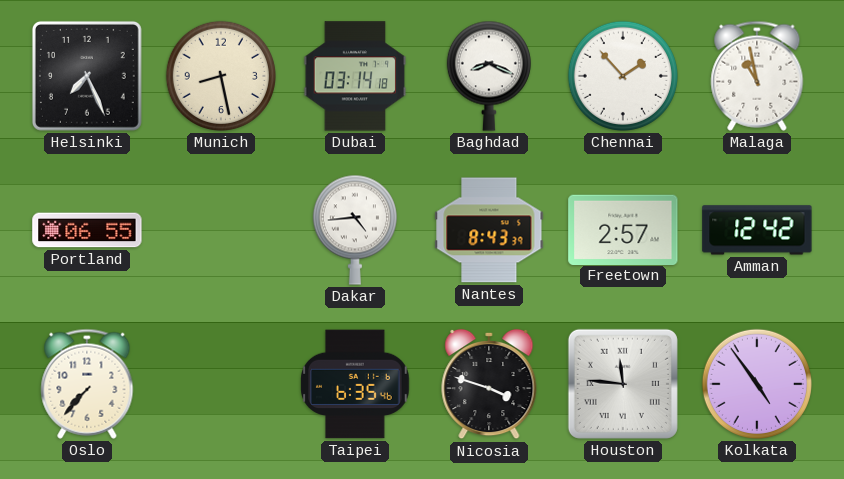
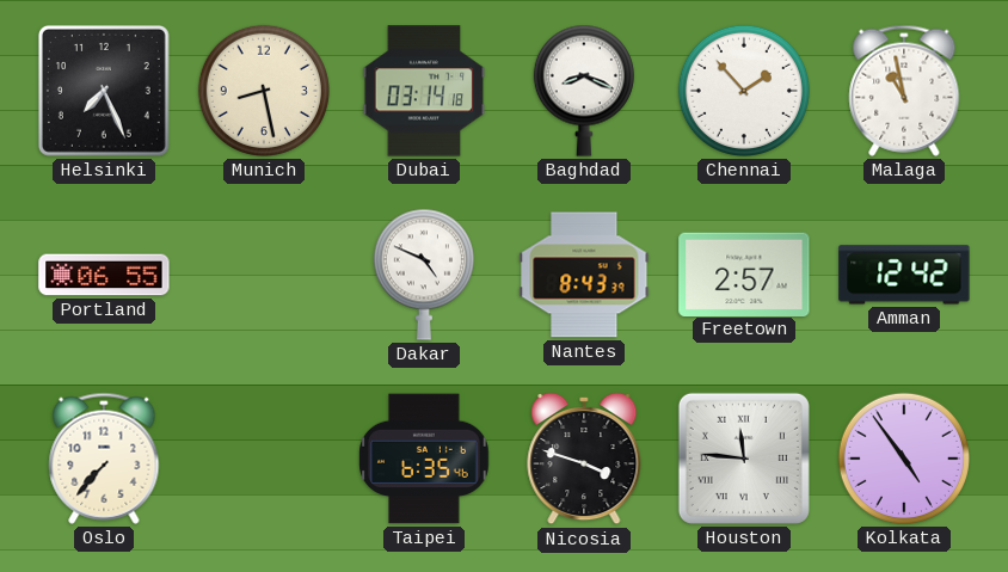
Dakar: 4:44 -> 4:49
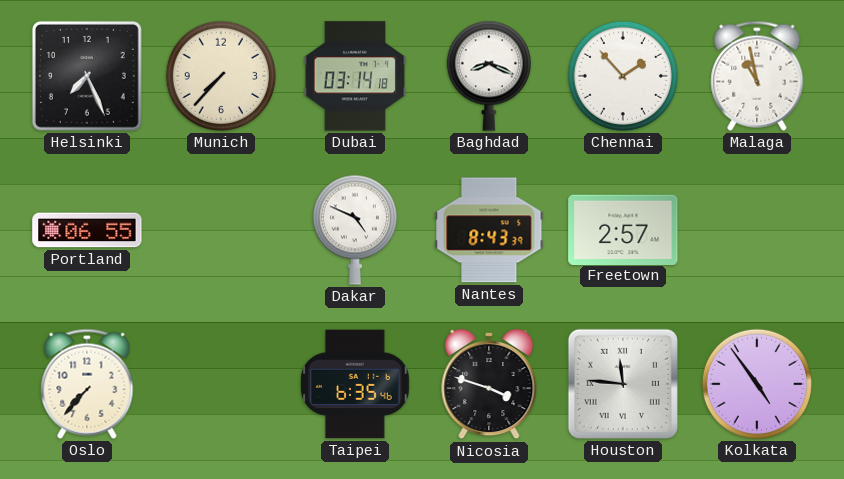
Munich: 8:28 -> 7:37
Amman: 12:42 -> none
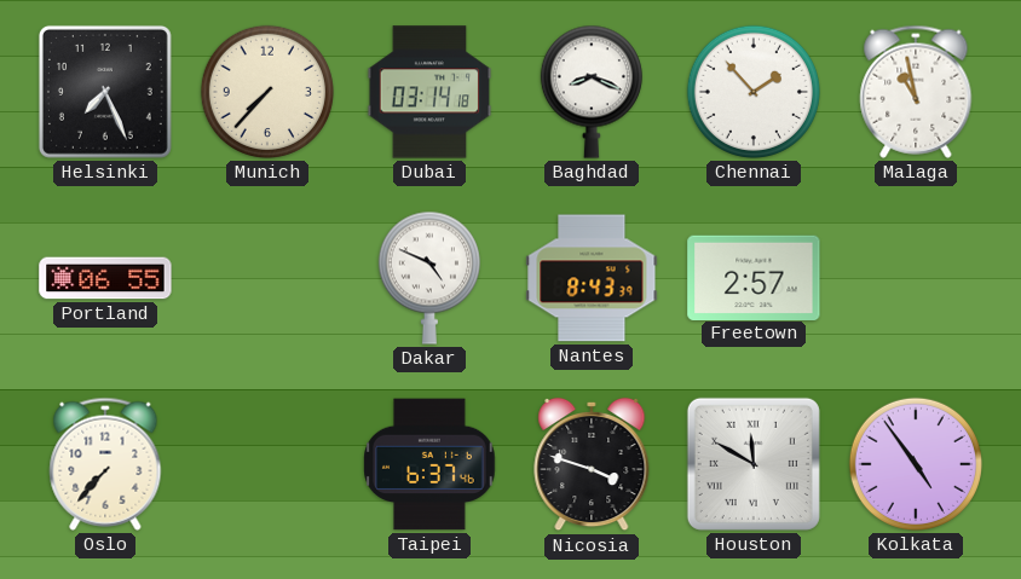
Taipei: 6:35 -> 6:37
Houston: 11:46 -> 11:50
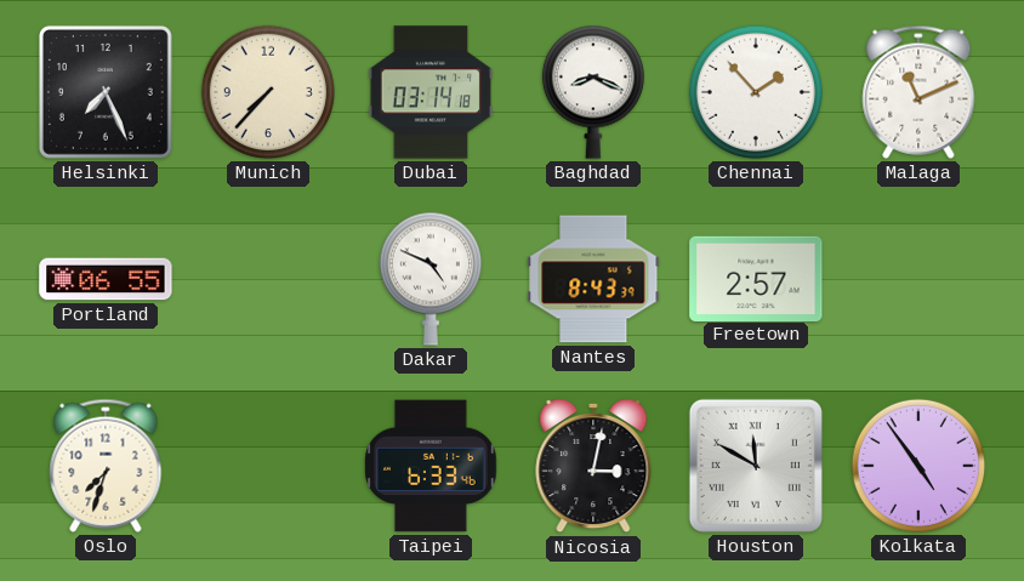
Malaga: 10:58 -> 11:11
Oslo: 7:37 -> 7:33
Taipei: 6:37 -> 6:33
Nicosia: 3:48 -> 3:02
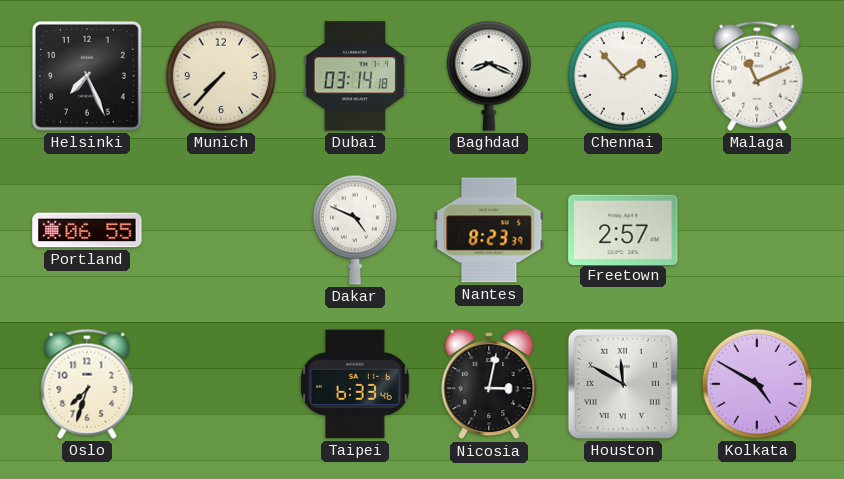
Nantes: 8:43 -> 8:23
Kolkata: 4:54 -> 4:50
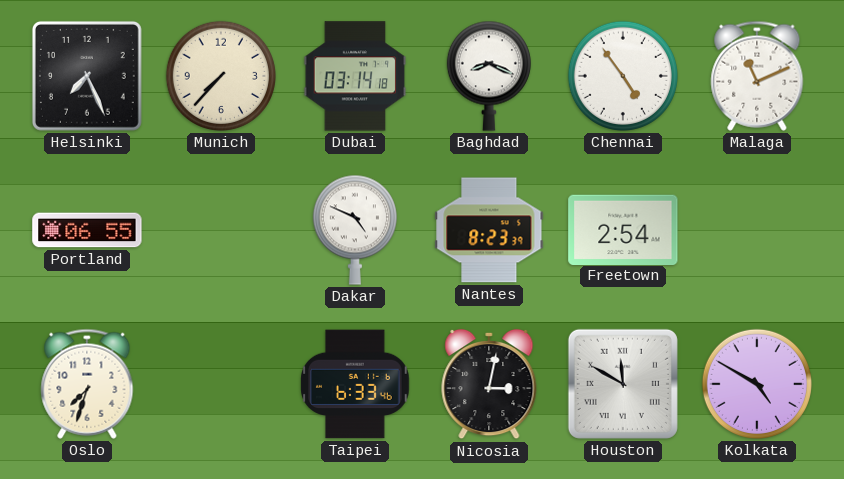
Chennai: 1:53 -> 4:54
Freetown: 2:57 -> 2:54
